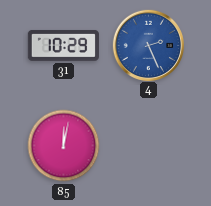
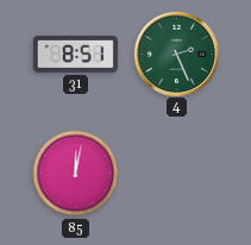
31: 10:29 -> 8:51
4 dial: blue -> green
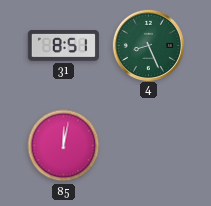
4: 2:26 -> 8:26
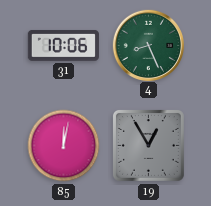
31: 8:51 -> 10:06
19: none -> 12:55
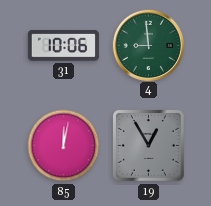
4: 8:26 -> 8:59
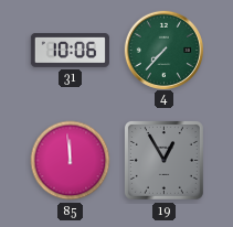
4: 8:59 -> 7:37
85: 12:02 -> 11:59
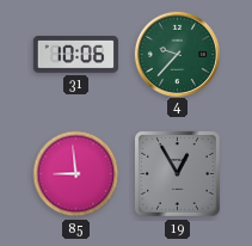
4: 7:37 -> 9:37
85: 11:59 -> 8:59
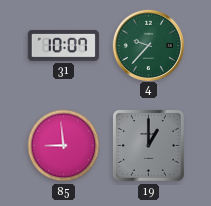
31: 10:06 -> 10:07
19: 12:55 -> 1:00
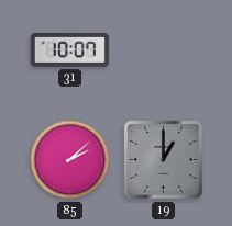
4: 9:37 -> none
85: 8:59 -> 2:08
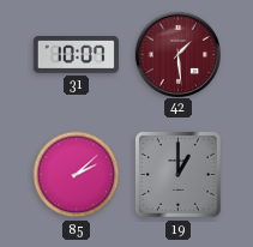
42: none -> 1:29
